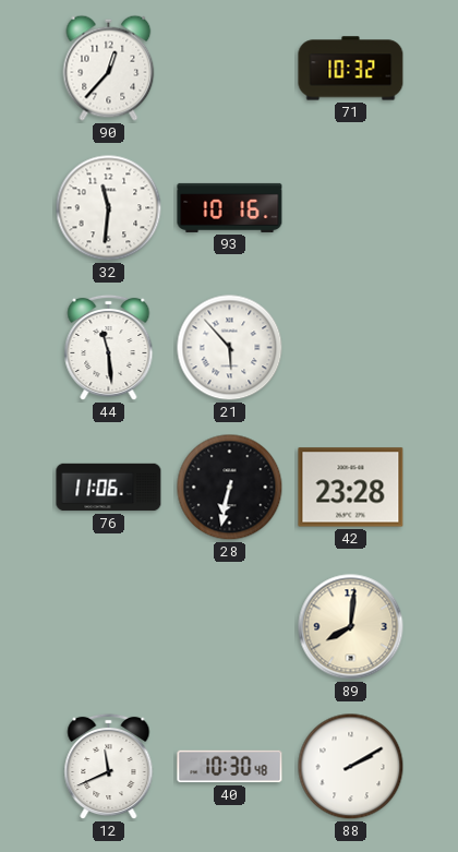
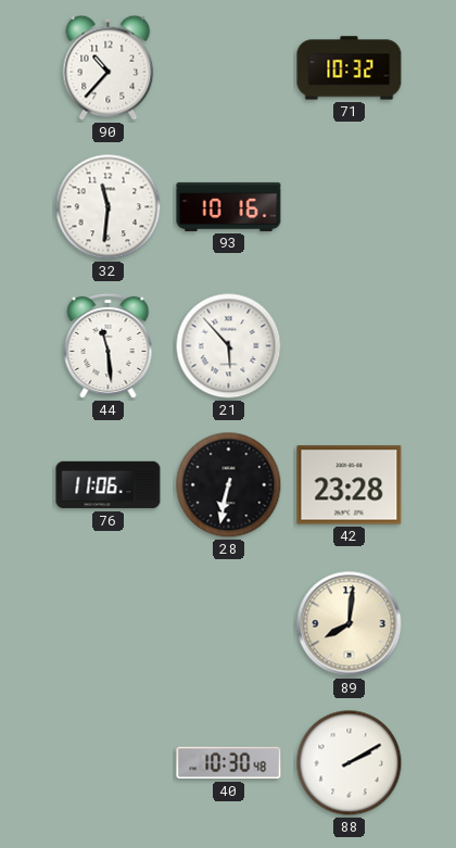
90: 12:37 -> 10:37
12: 11:41 -> none
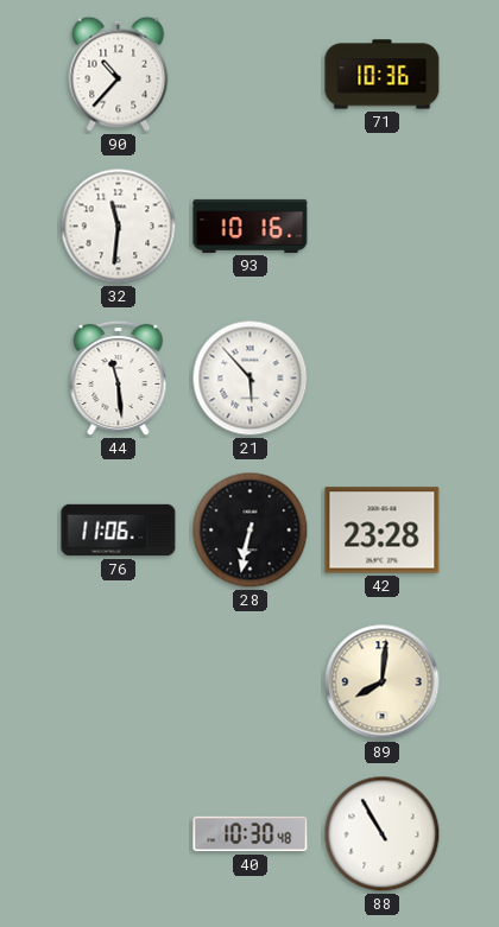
71: 10:32 -> 10:36
88: 2:10 -> 10:55
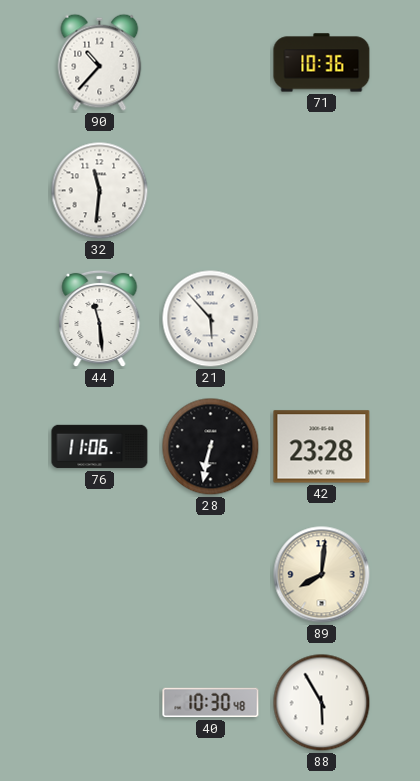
93: 10:16 -> none
88: 10:55 -> 5:55
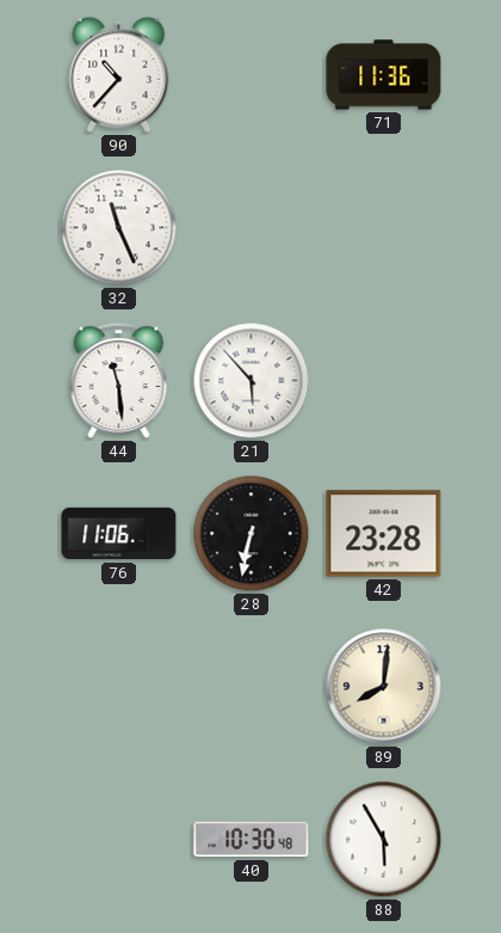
71: 10:36 -> 11:36
32: 11:31 -> 11:26
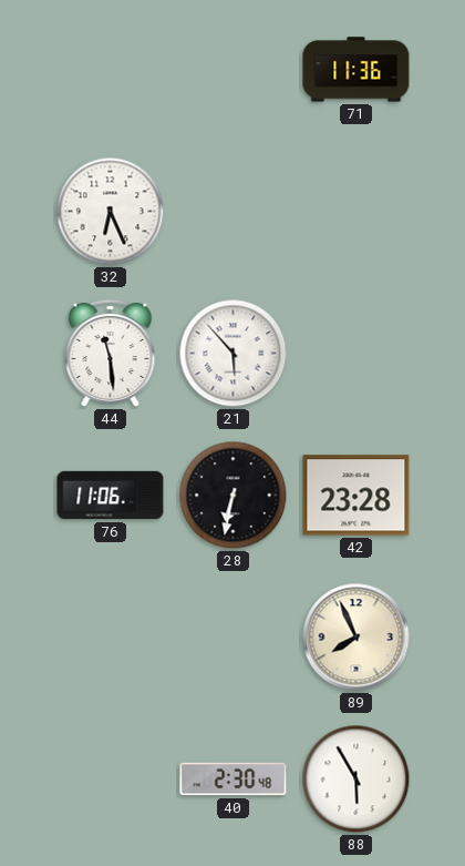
90: 10:37 -> none
32: 11:26 -> 6:26
89: 8:01 -> 7:56
40: 10:30 -> 2:30
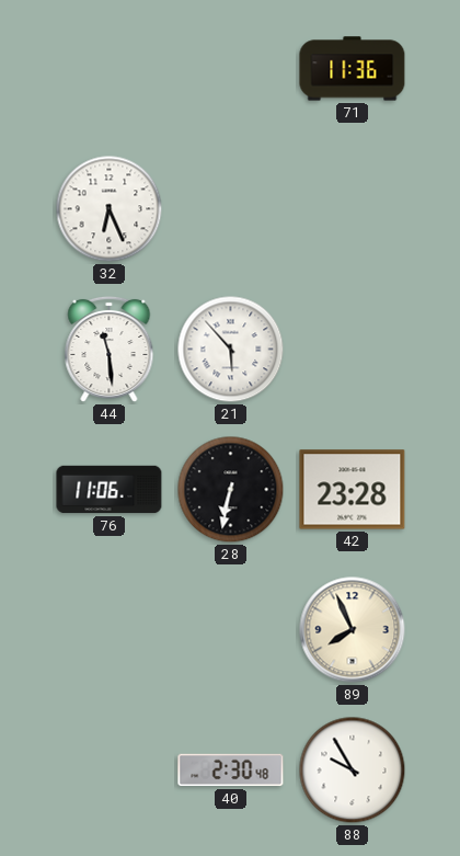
88: 5:55 -> 9:55
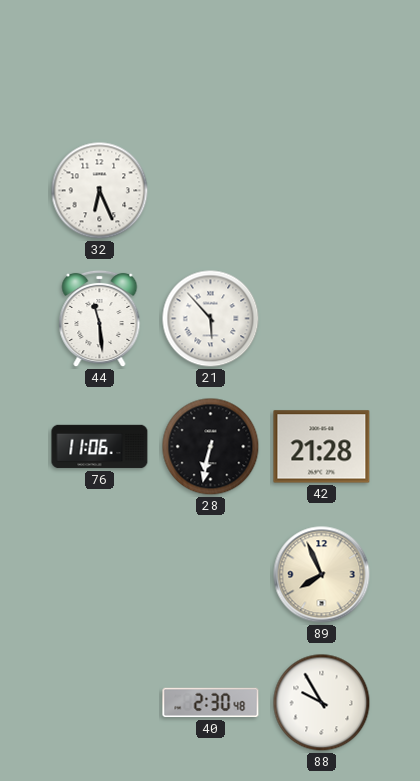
71: 11:36 -> none
42: 23:28 -> 21:28
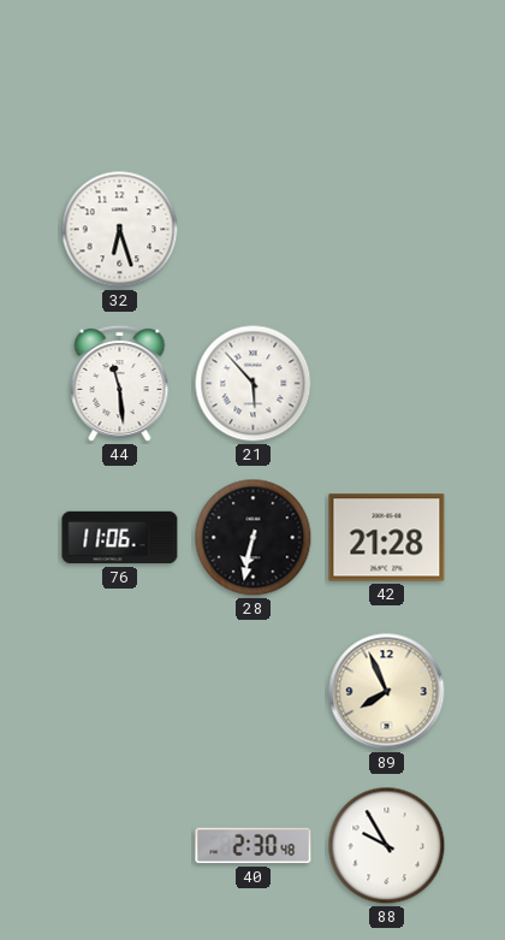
32: 6:26 -> 6:27
